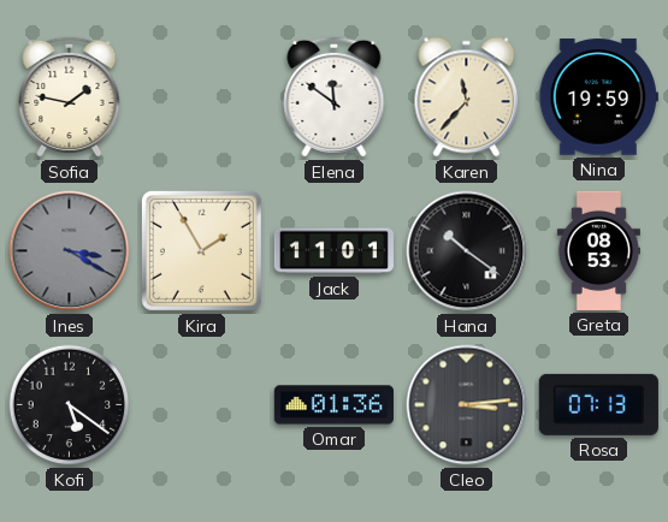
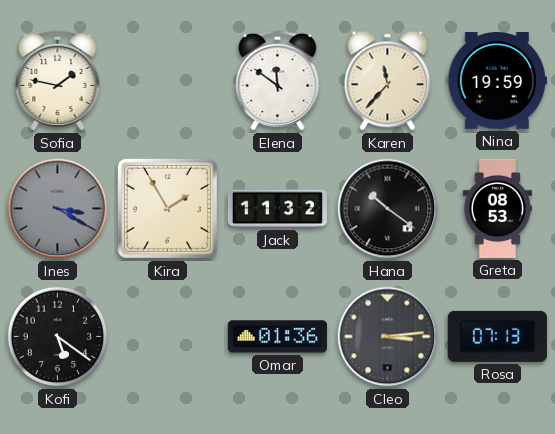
Jack: 11:01 -> 11:32
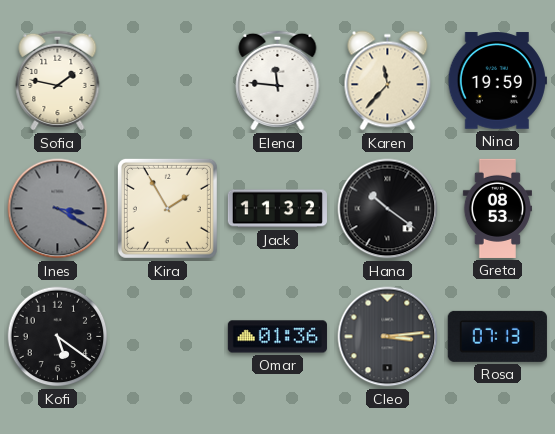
Elena: 11:51 -> 11:46
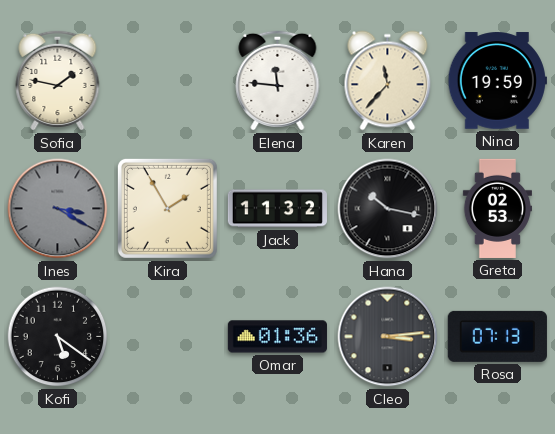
Hana: 10:21 -> 10:17
Greta: 08:53 -> 02:53
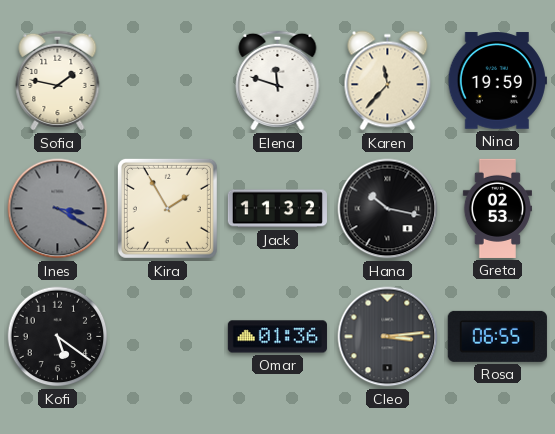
Elena: 11:46 -> 11:48
Rosa: 07:13 -> 06:55
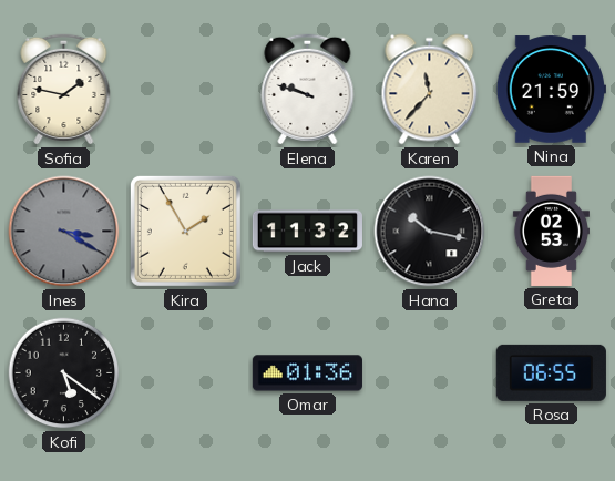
Elena: 11:48 -> 9:48
Nina: 19:59 -> 21:59
Cleo: 3:14 -> none
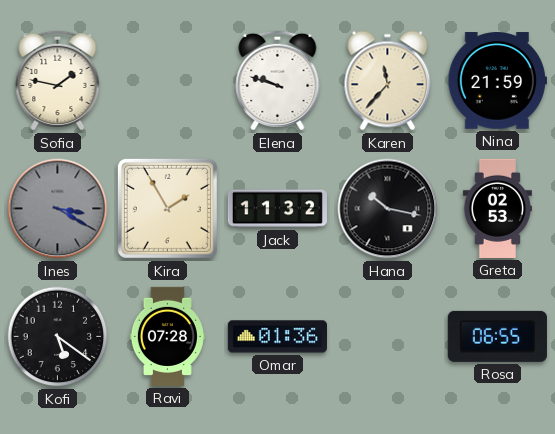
Ravi: none -> 07:28
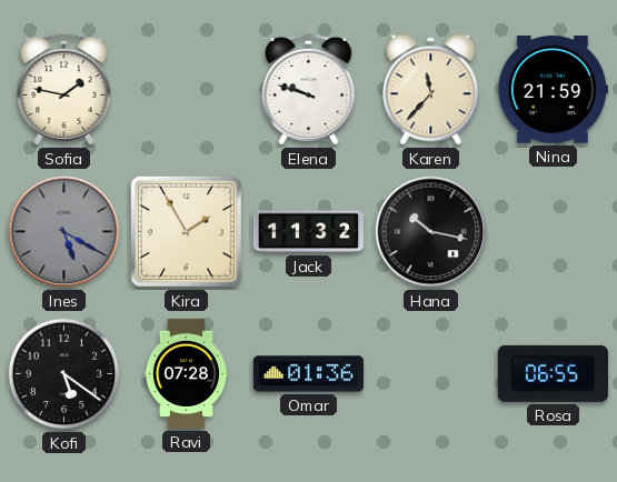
Ines: 3:20 -> 5:20
Greta: 02:53 -> none
